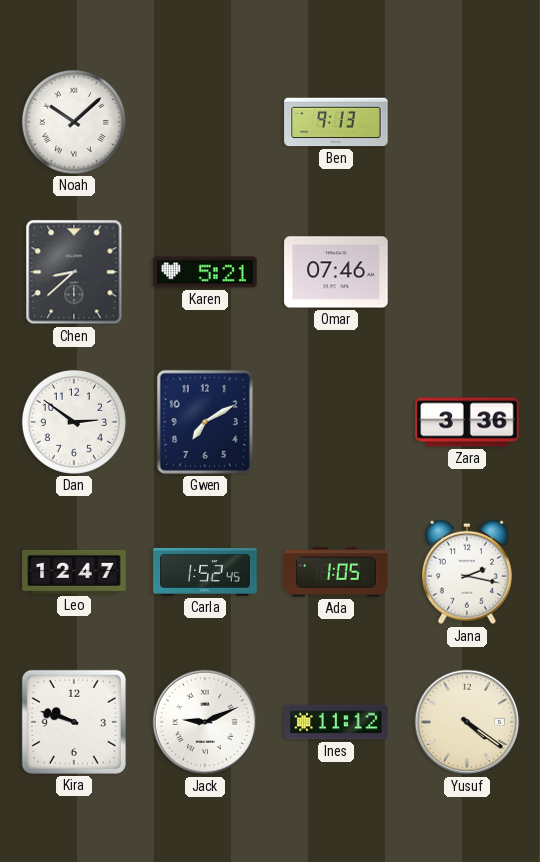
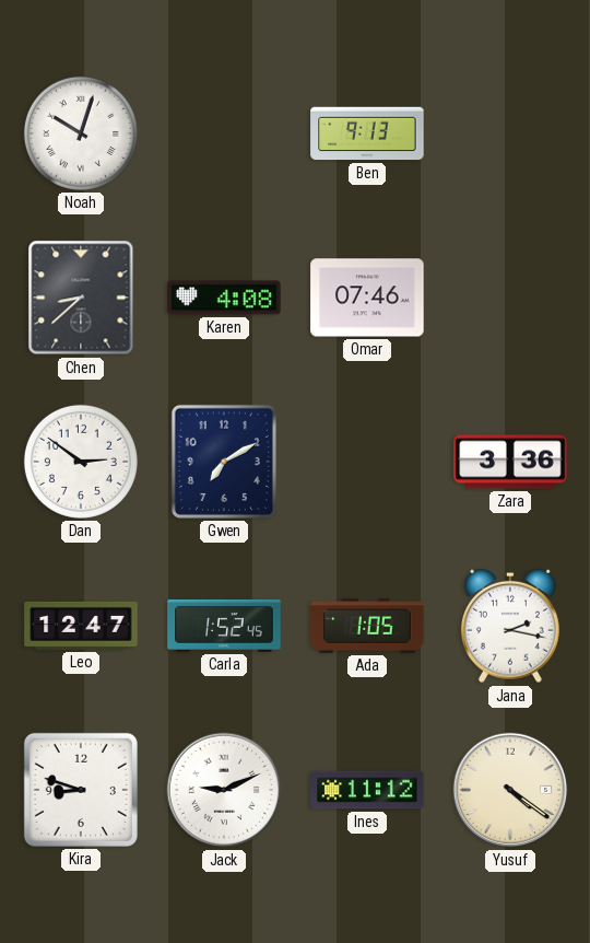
Noah: 10:08 -> 10:03
Karen: 5:21 -> 4:08
Kira: 9:48 -> 8:48
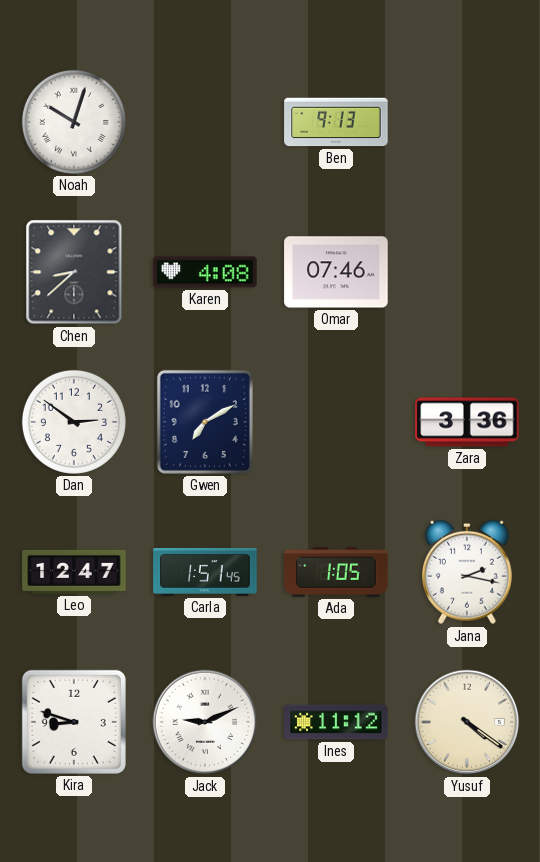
Carla: 1:52 -> 1:51
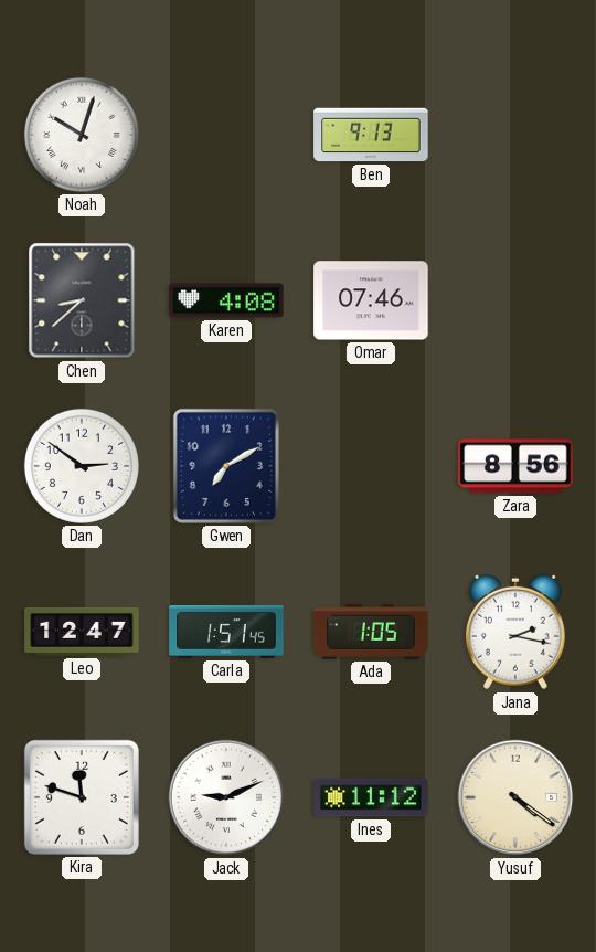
Zara: 3:36 -> 8:56
Kira: 8:48 -> 11:48
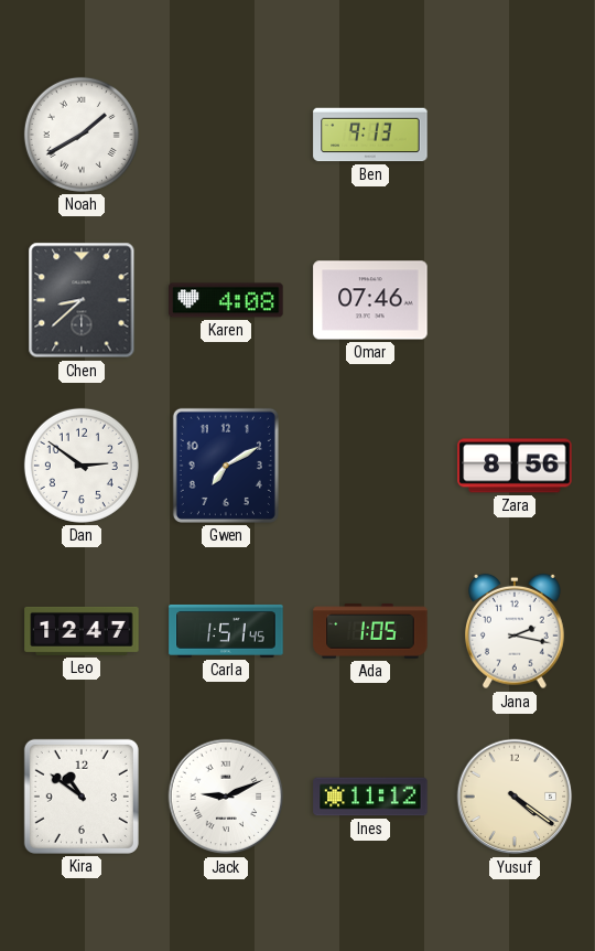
Noah: 10:03 -> 1:40
Kira: 11:48 -> 10:51
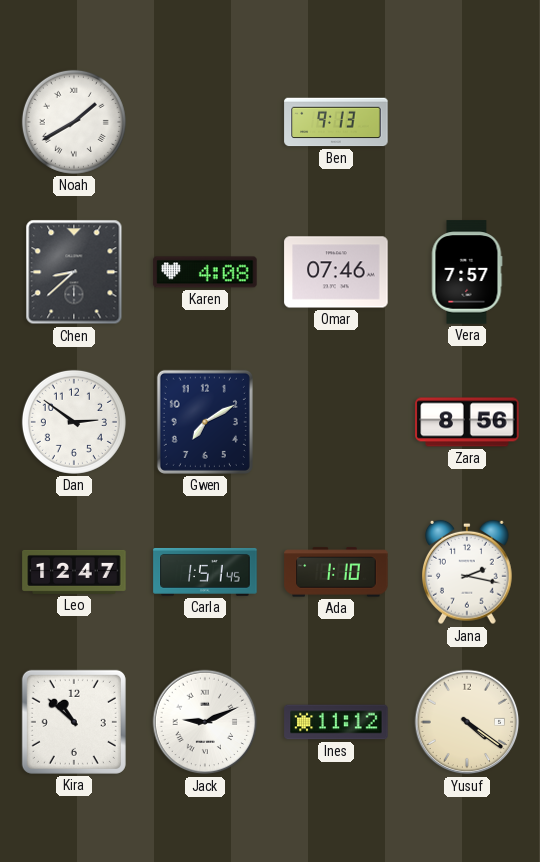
Vera: none -> 7:57
Ada: 1:05 -> 1:10
Kira: 10:51 -> 10:52
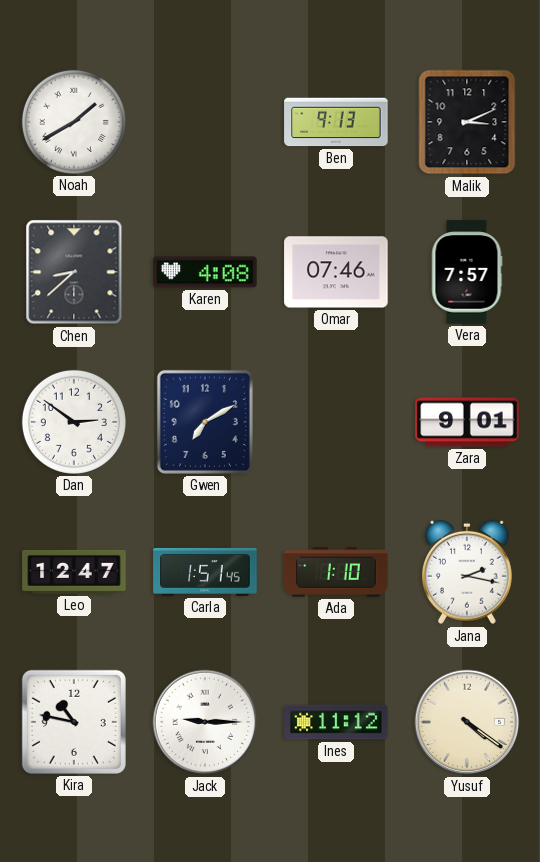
Malik: none -> 3:11
Zara: 8:56 -> 9:01
Kira: 10:52 -> 10:47
Jack: 9:11 -> 9:15
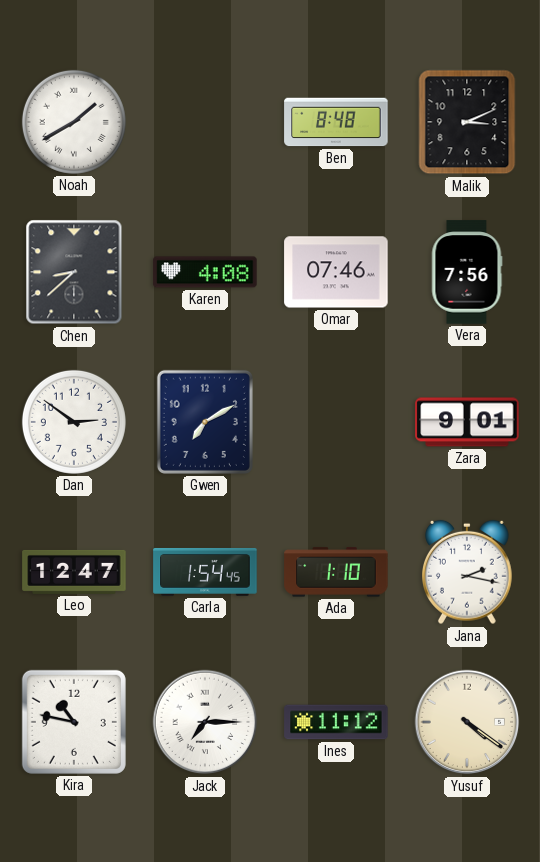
Ben: 9:13 -> 8:48
Vera: 7:57 -> 7:56
Carla: 1:51 -> 1:54
Jack: 9:15 -> 7:15
